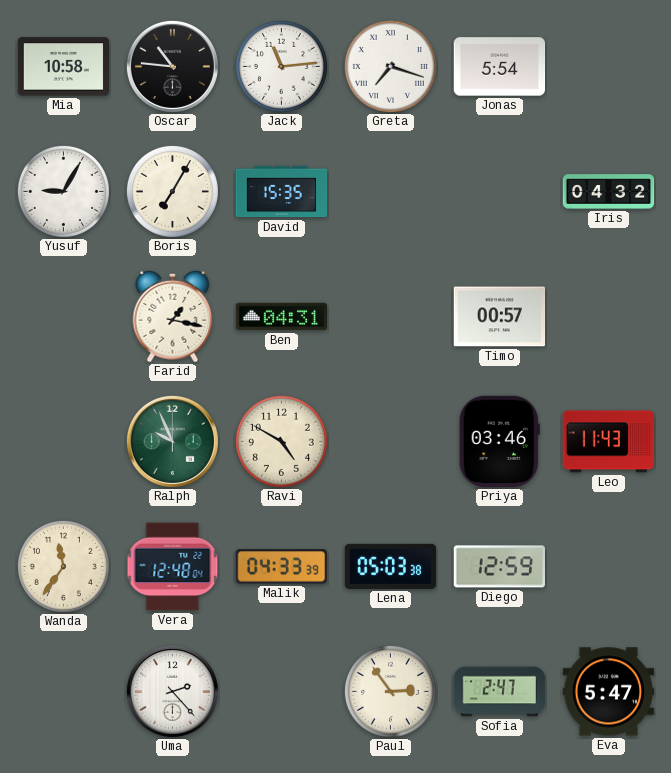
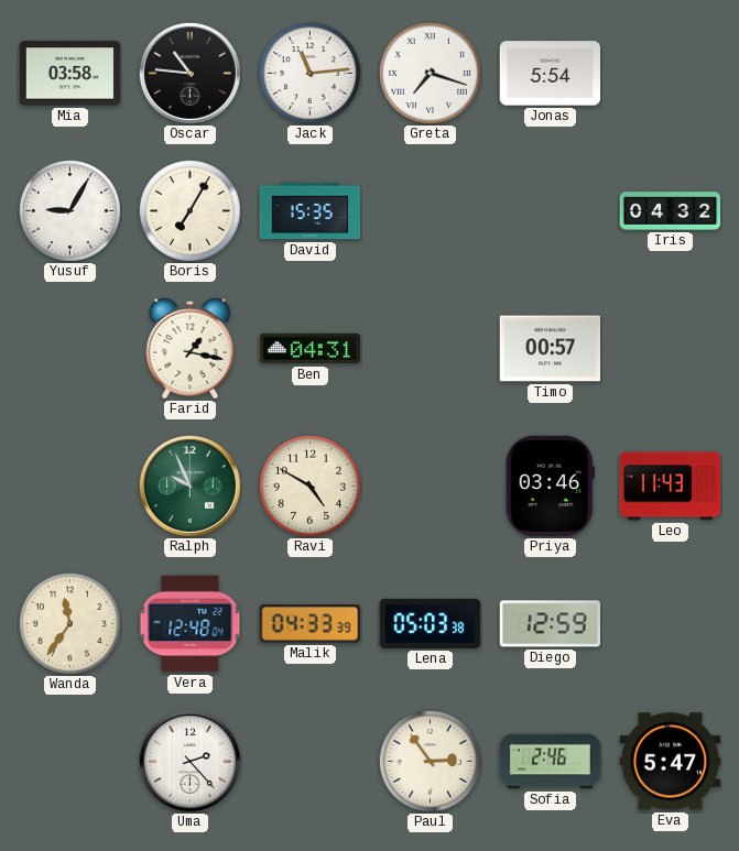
Mia: 10:58 -> 03:58
Sofia: 2:47 -> 2:46
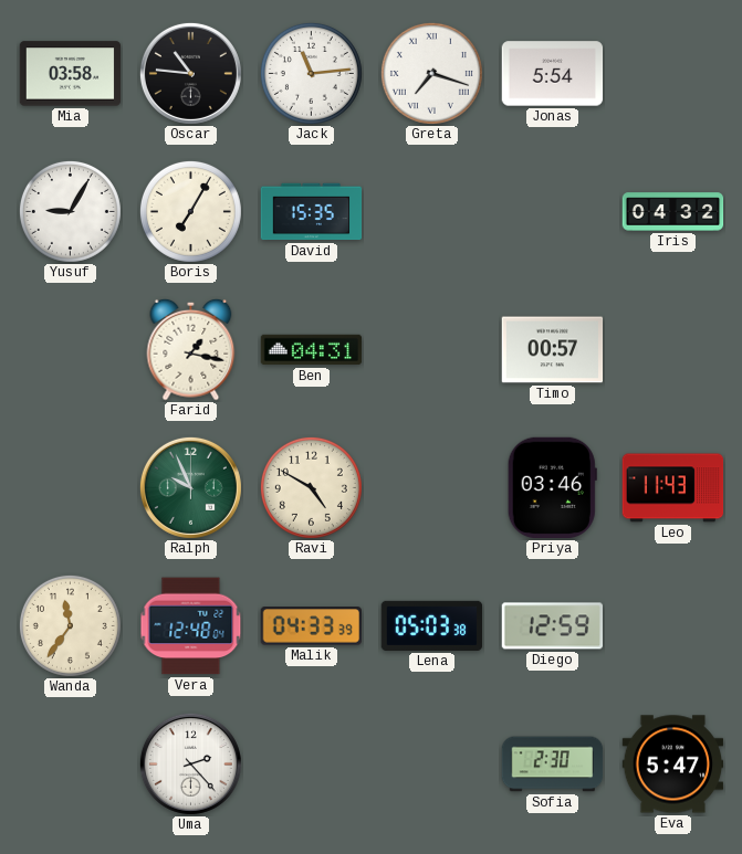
Paul: 2:54 -> none
Sofia: 2:46 -> 2:30
